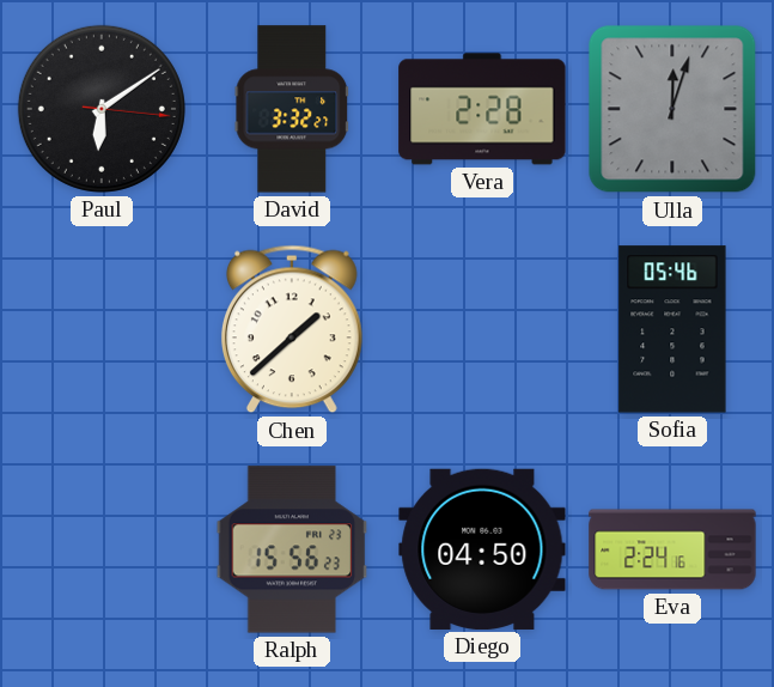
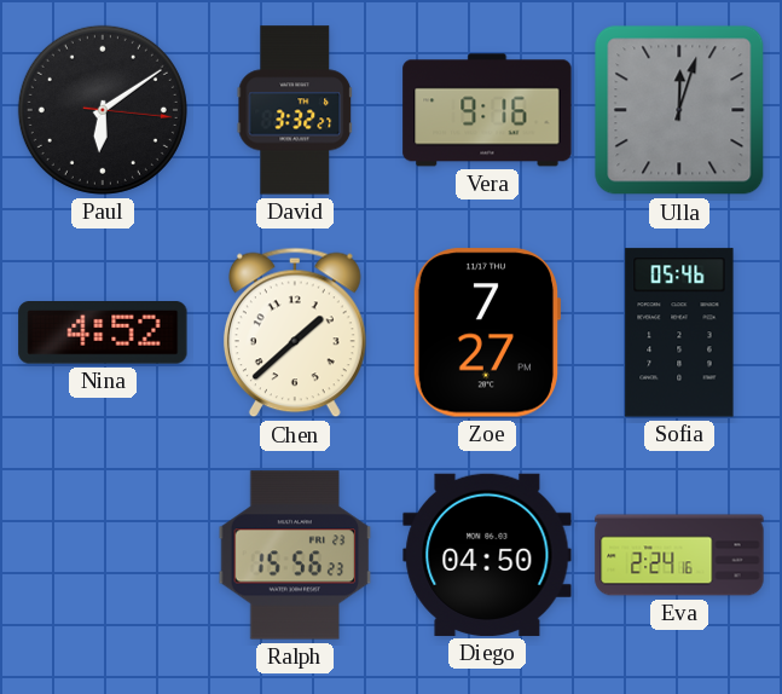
Vera: 2:28 -> 9:16
Nina: none -> 4:52
Zoe: none -> 7:27
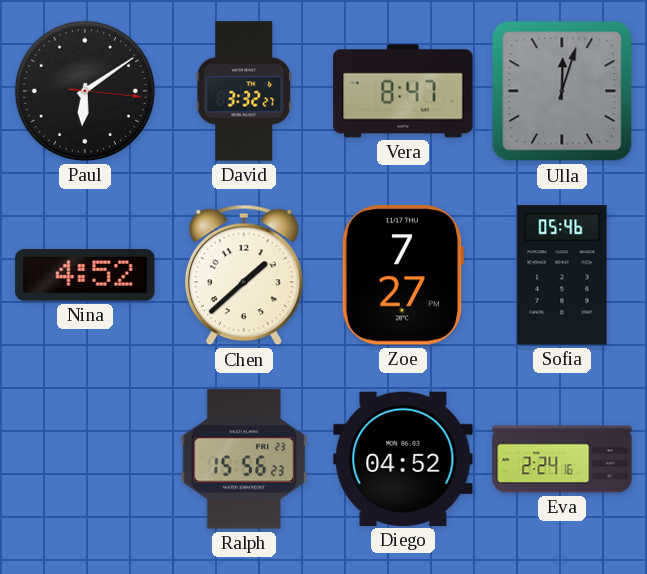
Vera: 9:16 -> 8:47
Diego: 04:50 -> 04:52
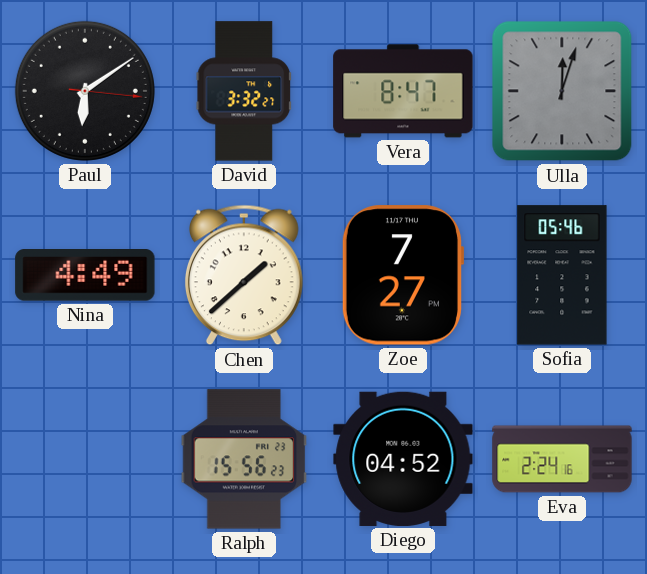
Nina: 4:52 -> 4:49
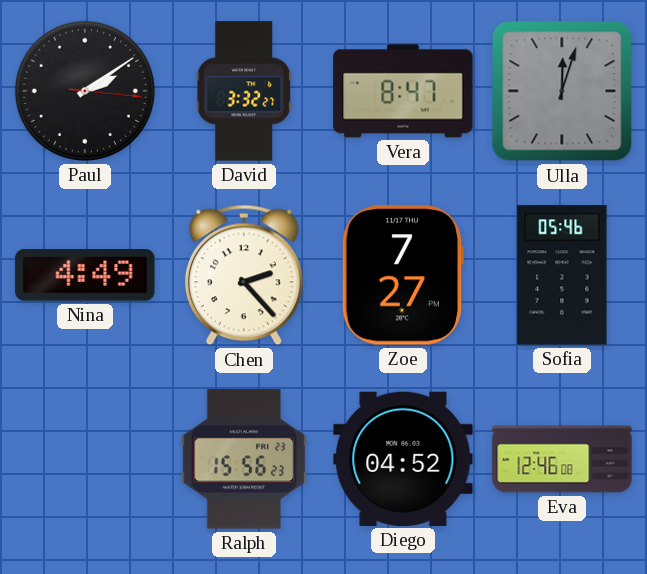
Paul: 6:09 -> 2:09
Chen: 1:38 -> 2:23
Eva: 2:24 -> 12:46
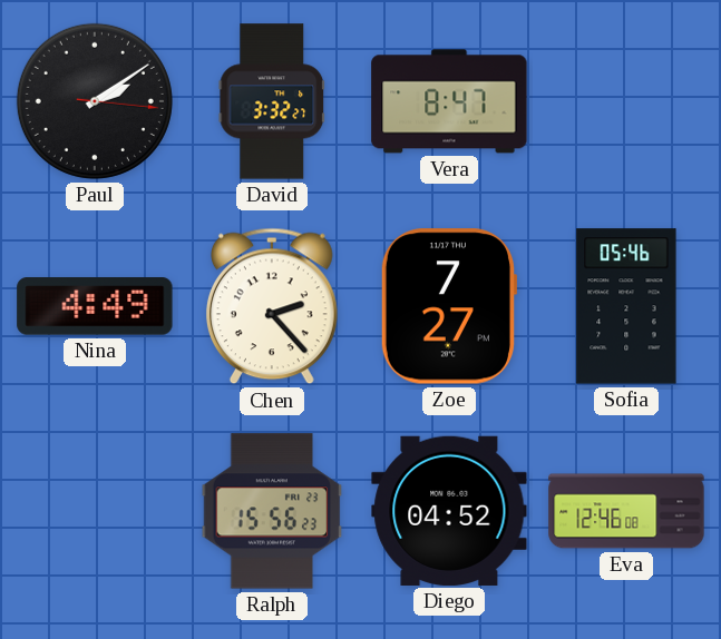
Ulla: 12:03 -> none
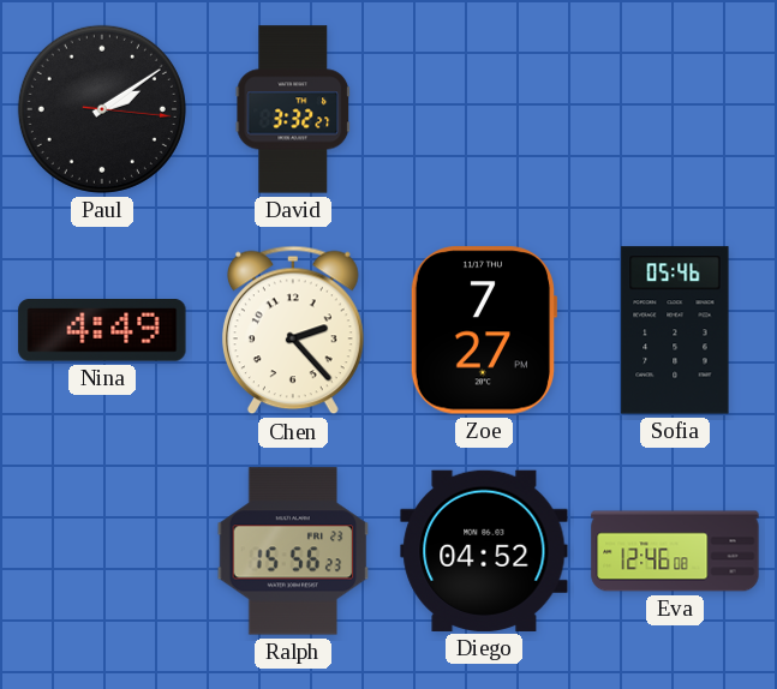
Vera: 8:47 -> none
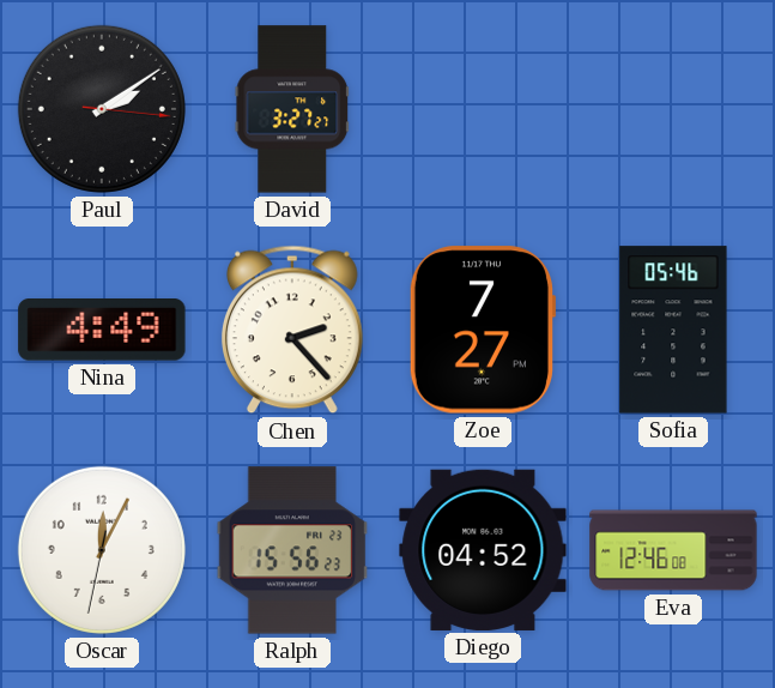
David: 3:32 -> 3:27
Oscar: none -> 12:04
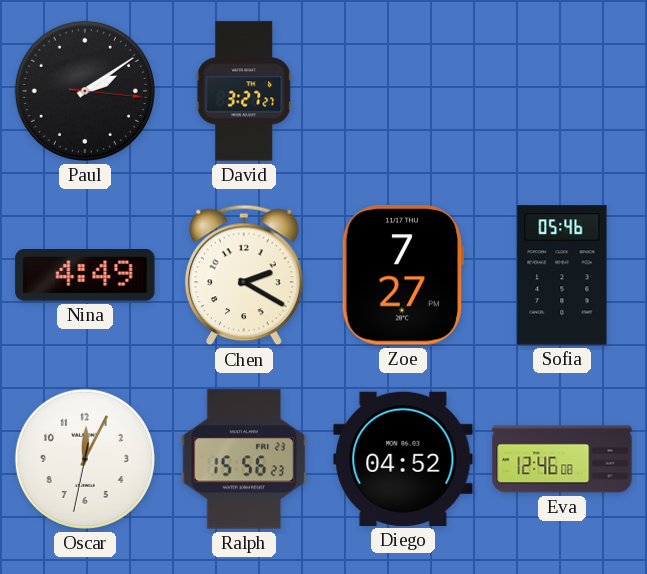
Chen: 2:23 -> 2:20
